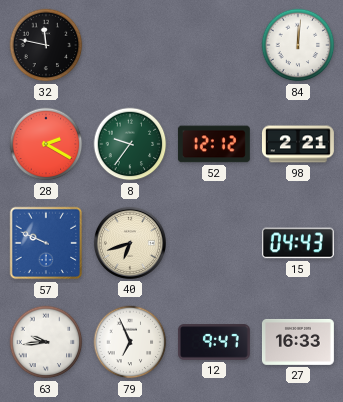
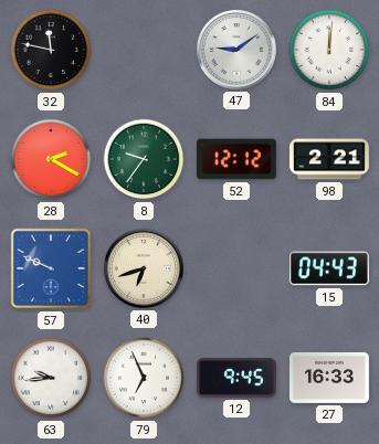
47: none -> 9:09
12: 9:47 -> 9:45
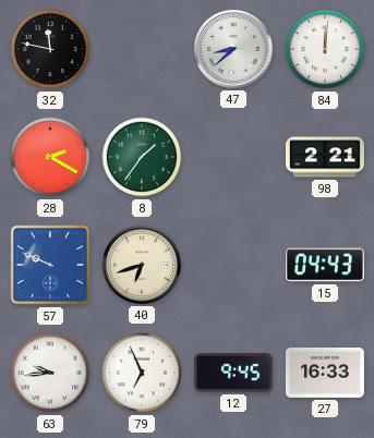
47: 9:09 -> 8:38
8: 9:36 -> 1:36
52: 12:12 -> none
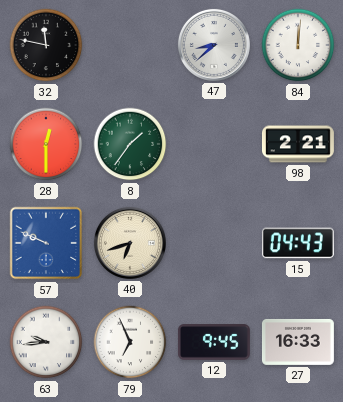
28: 2:20 -> 12:30
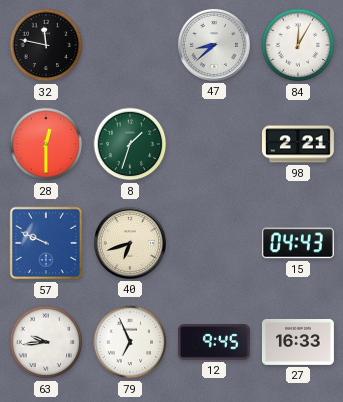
84: 12:01 -> 12:05
8: 1:36 -> 1:33
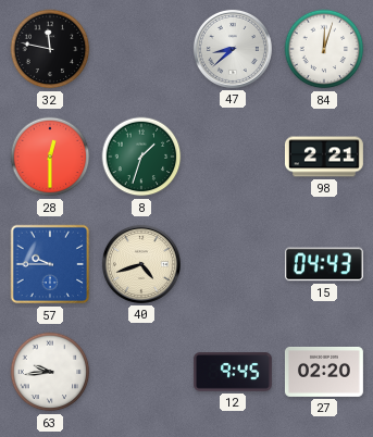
84: 12:05 -> 12:03
57: 9:49 -> 9:45
40: 6:42 -> 4:42
79: 6:56 -> none
27: 16:33 -> 02:20
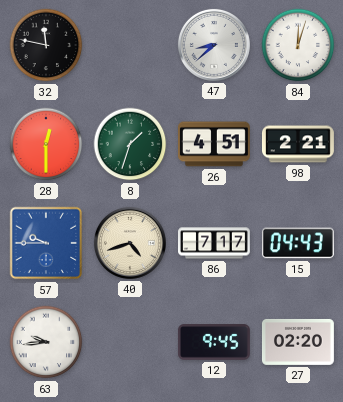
26: none -> 4:51
86: none -> 7:17
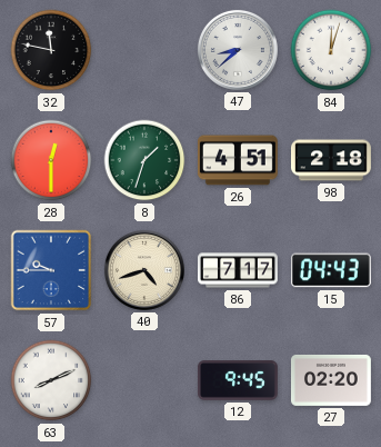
98: 2:21 -> 2:18
63: 9:44 -> 8:11
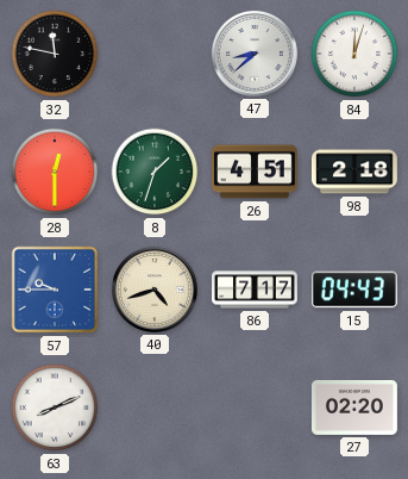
12: 9:45 -> none
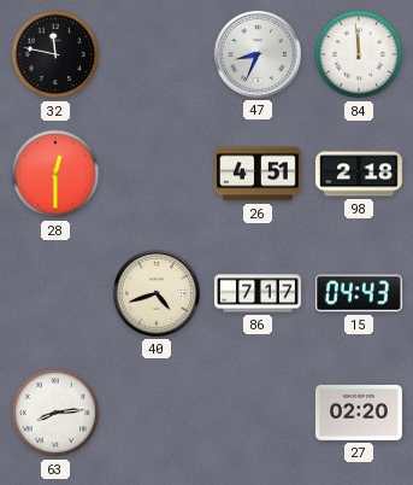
47: 8:38 -> 8:34
84: 12:03 -> 11:59
8: 1:33 -> none
57: 9:45 -> none
63: 8:11 -> 8:14
